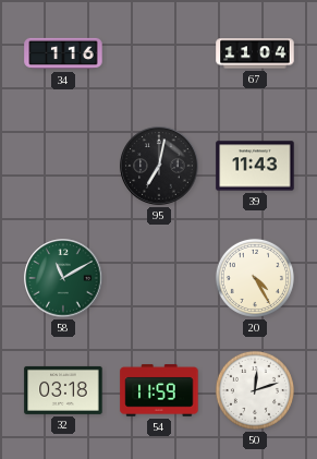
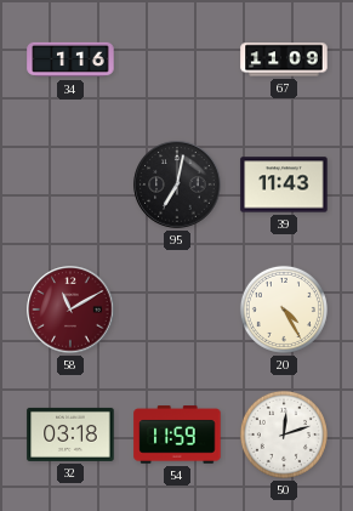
67: 11:04 -> 11:09
58 dial: green -> burgundy
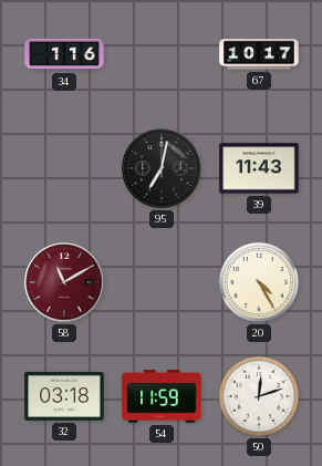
67: 11:09 -> 10:17
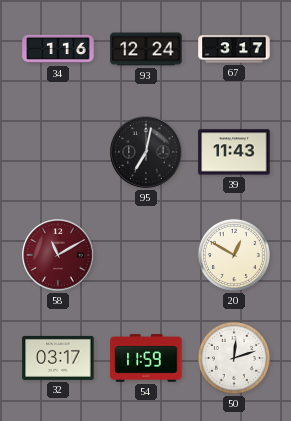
93: none -> 12:24
67: 10:17 -> 3:17
20: 4:25 -> 12:50
32: 03:18 -> 03:17
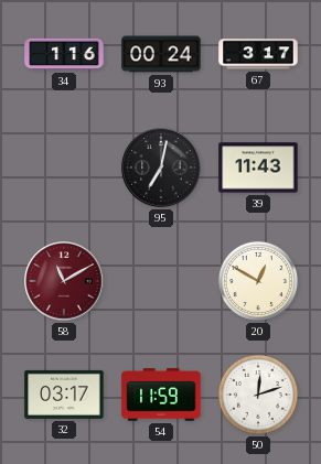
93: 12:24 -> 00:24
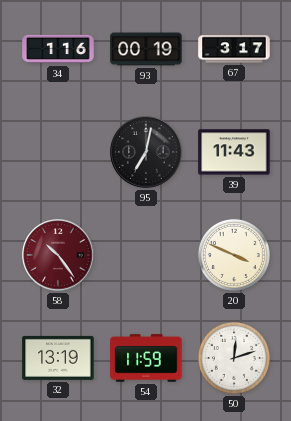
93: 00:24 -> 00:19
58: 11:10 -> 10:24
20: 12:50 -> 3:49
32: 03:17 -> 13:19
